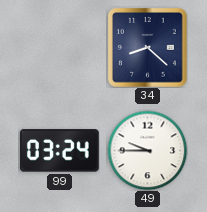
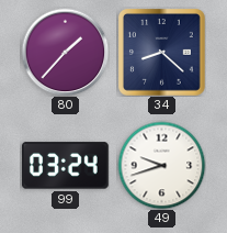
80: none -> 1:37
49: 9:45 -> 9:42
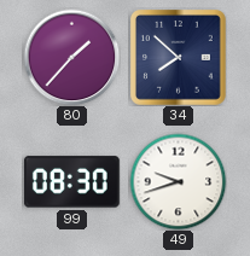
34: 8:22 -> 7:52
99: 03:24 -> 08:30
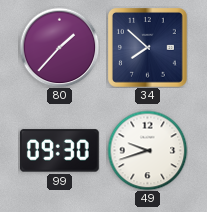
99: 08:30 -> 09:30
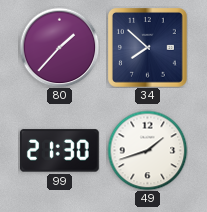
99: 09:30 -> 21:30
49: 9:42 -> 1:42
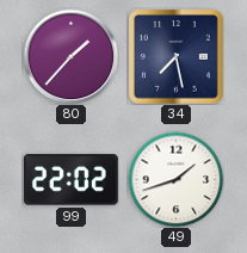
34: 7:52 -> 7:28
99: 21:30 -> 22:02
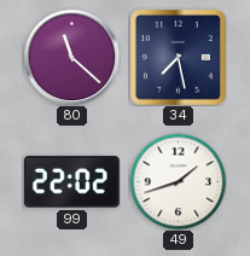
80: 1:37 -> 11:22
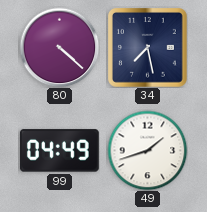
80: 11:22 -> 4:22
99: 22:02 -> 04:49
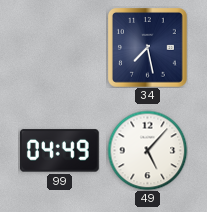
80: 4:22 -> none
49: 1:42 -> 5:07
